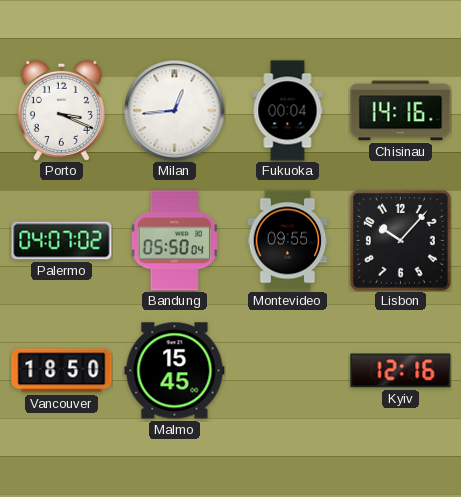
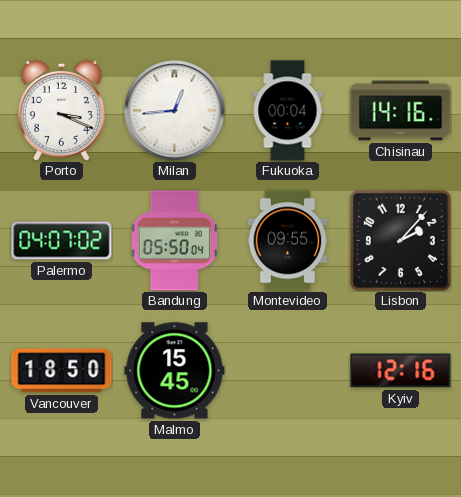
Lisbon: 10:07 -> 2:07
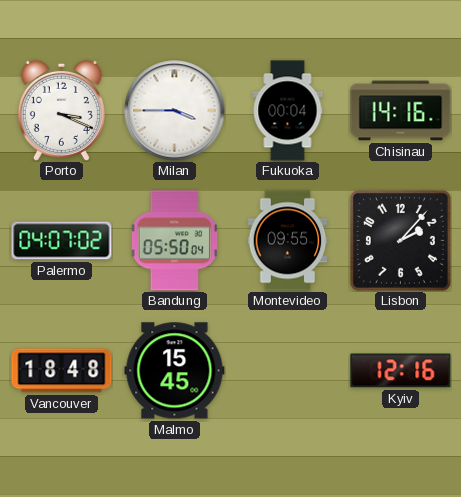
Milan: 12:44 -> 3:45
Vancouver: 18:50 -> 18:48
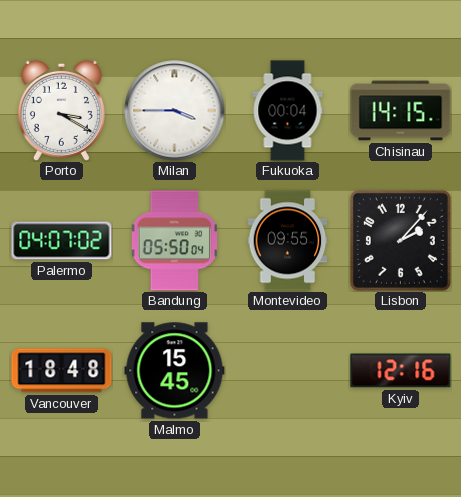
Porto: 3:19 -> 3:20
Chisinau: 14:16 -> 14:15
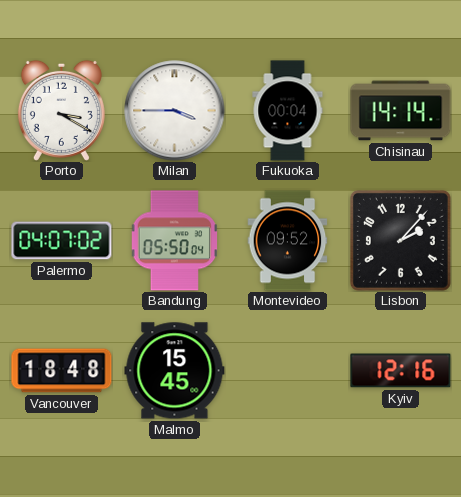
Chisinau: 14:15 -> 14:14
Montevideo: 09:55 -> 09:52
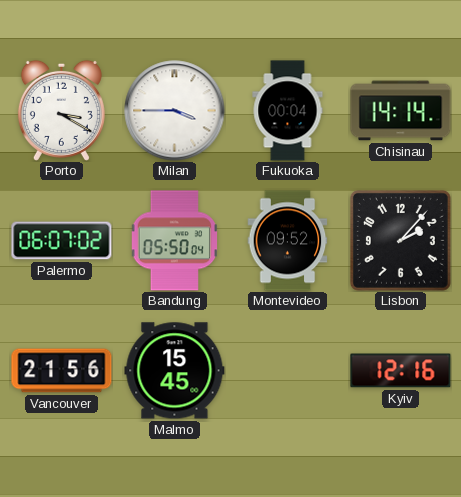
Palermo: 04:07 -> 06:07
Vancouver: 18:48 -> 21:56
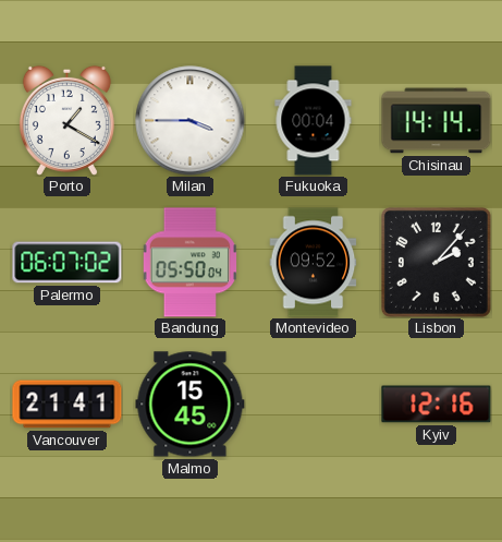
Porto: 3:20 -> 1:20
Vancouver: 21:56 -> 21:41
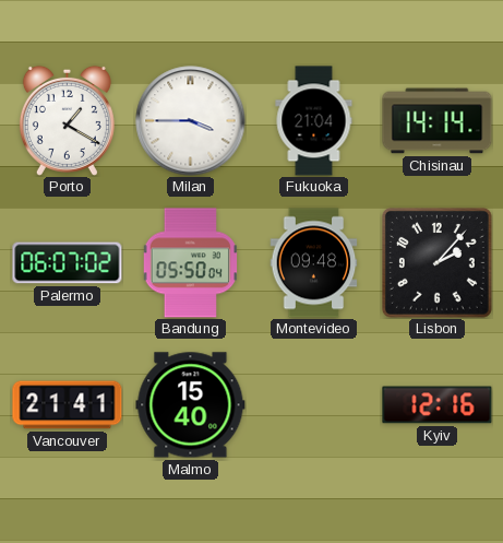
Fukuoka: 00:04 -> 21:04
Montevideo: 09:52 -> 09:48
Malmo: 15:45 -> 15:40
